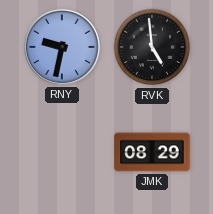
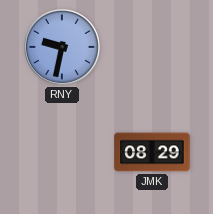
RVK: 4:59 -> none
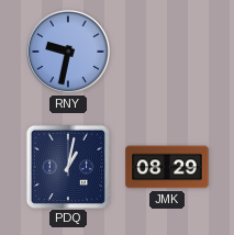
PDQ: none -> 1:02
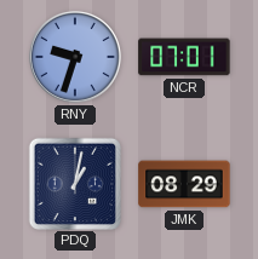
RNY: 9:32 -> 9:33
NCR: none -> 07:01
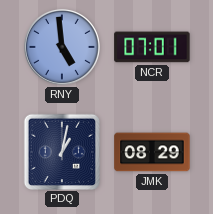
RNY: 9:33 -> 4:59
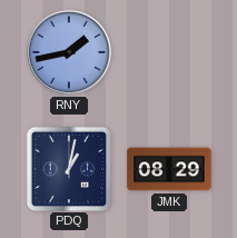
RNY: 4:59 -> 1:43
NCR: 07:01 -> none
